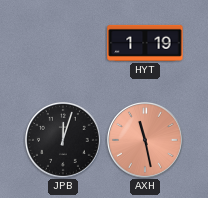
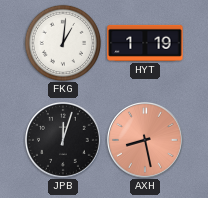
FKG: none -> 1:01
AXH: 11:28 -> 8:28
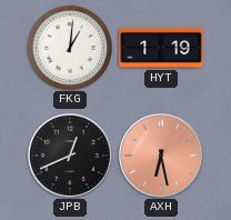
JPB: 12:03 -> 12:41
AXH: 8:28 -> 6:28
